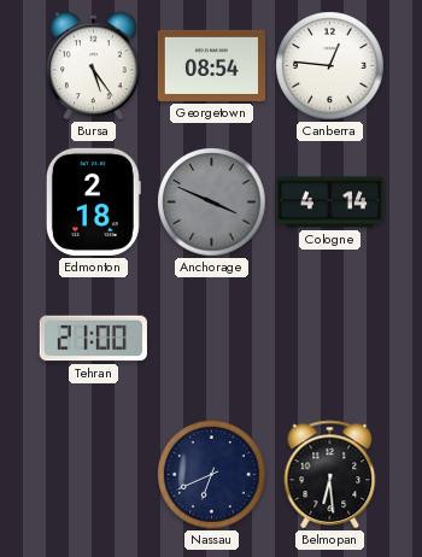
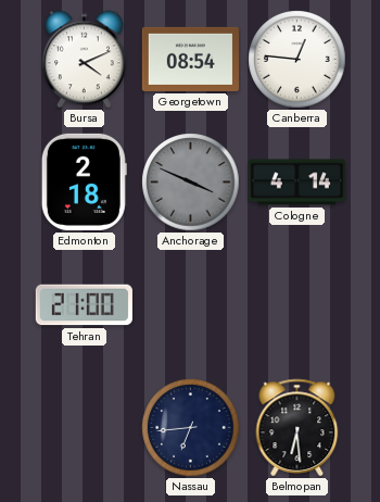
Bursa: 5:24 -> 4:11
Nassau: 6:41 -> 6:44
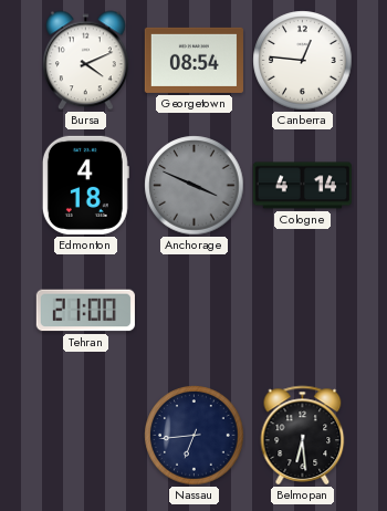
Edmonton: 2:18 -> 4:18
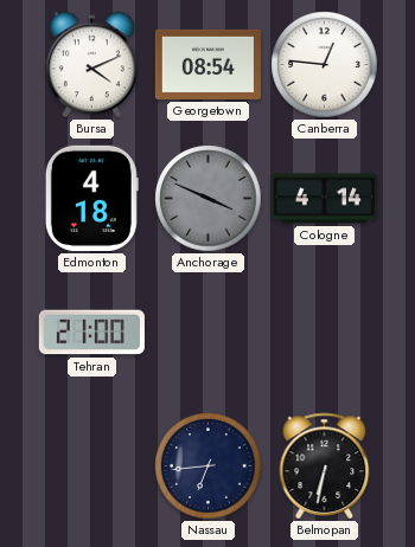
Belmopan: 6:29 -> 6:32
